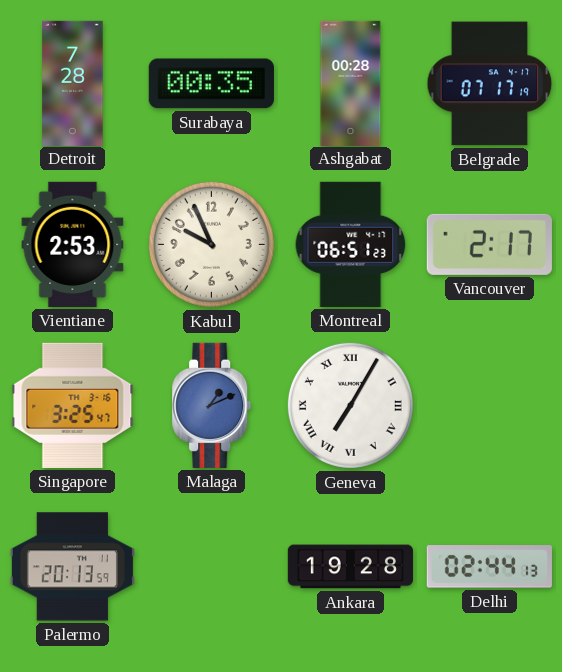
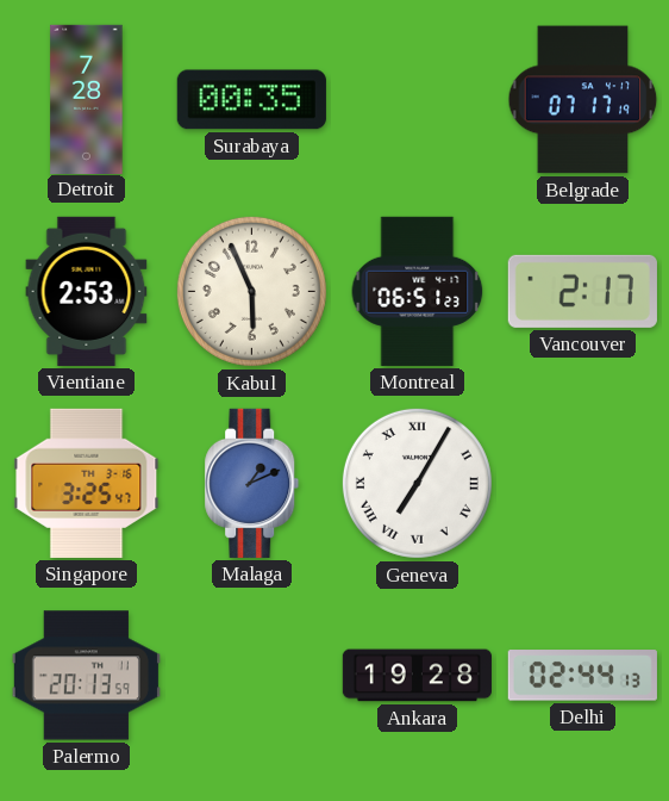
Ashgabat: 00:28 -> none
Kabul: 9:56 -> 5:56
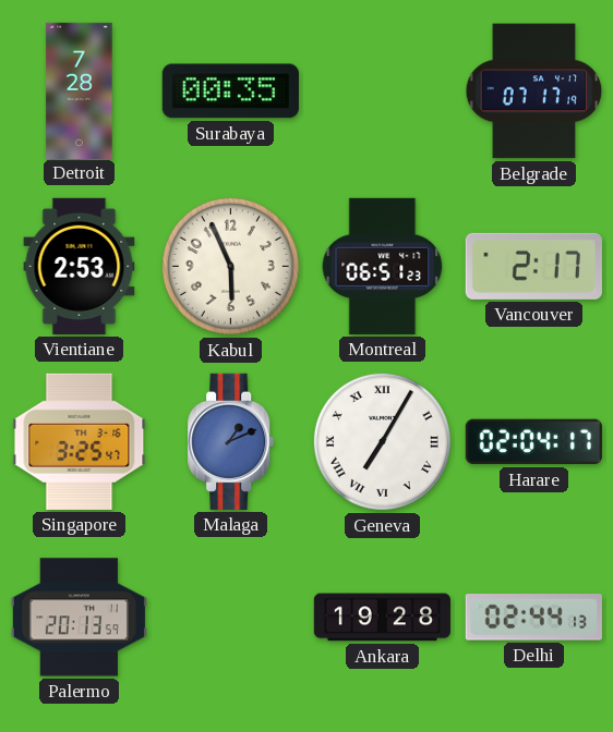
Harare: none -> 02:04
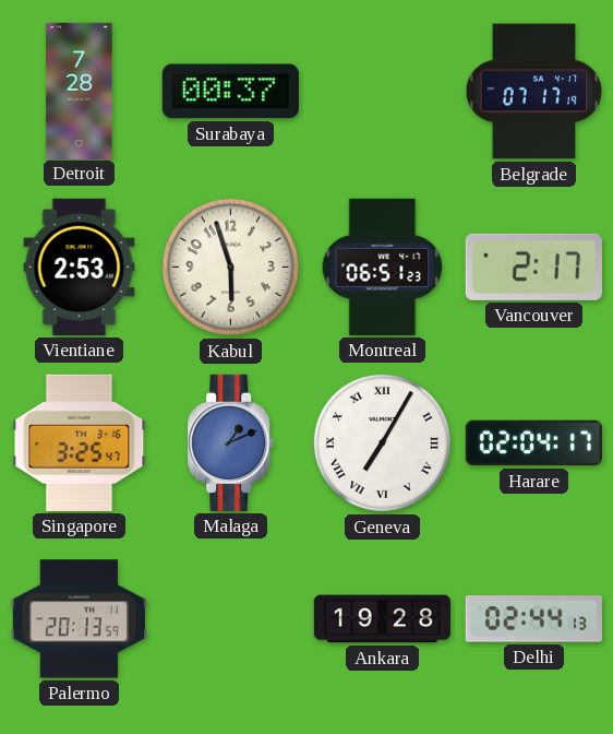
Surabaya: 00:35 -> 00:37
Kabul: 5:56 -> 5:57
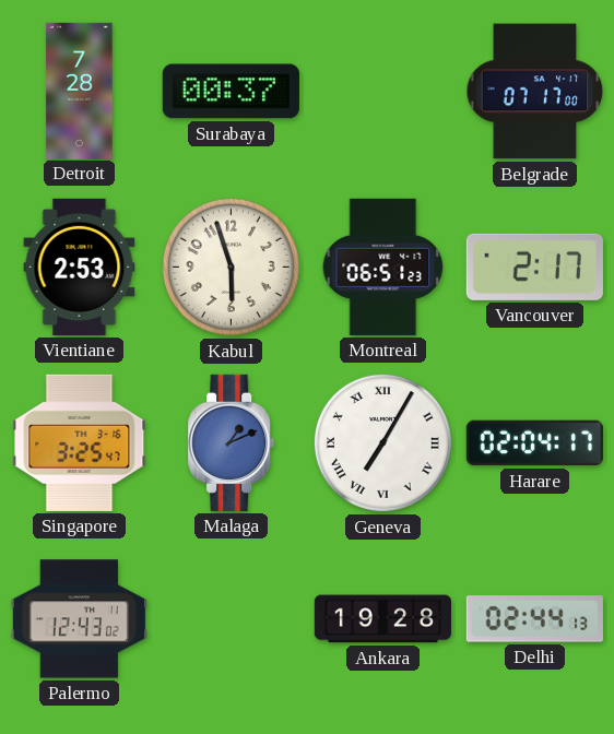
Belgrade: 07:17:19 -> 07:17:00
Palermo: 20:13 -> 12:43
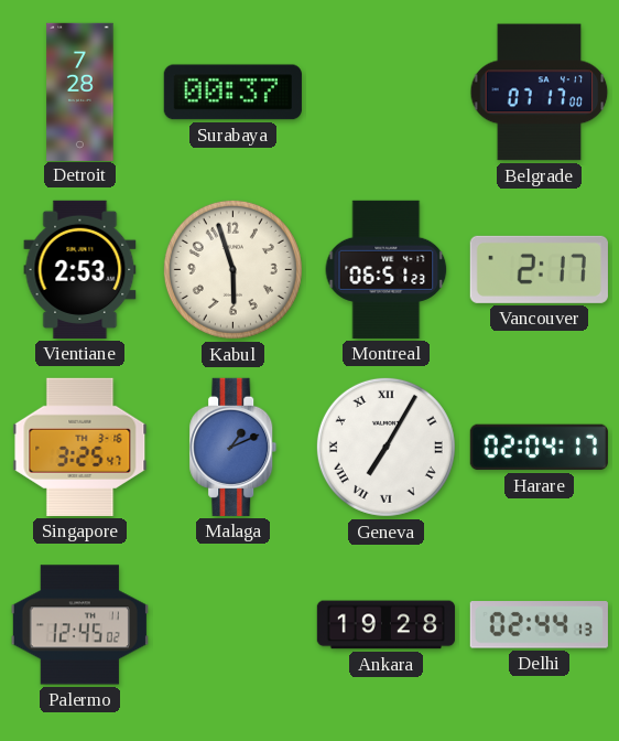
Palermo: 12:43 -> 12:45
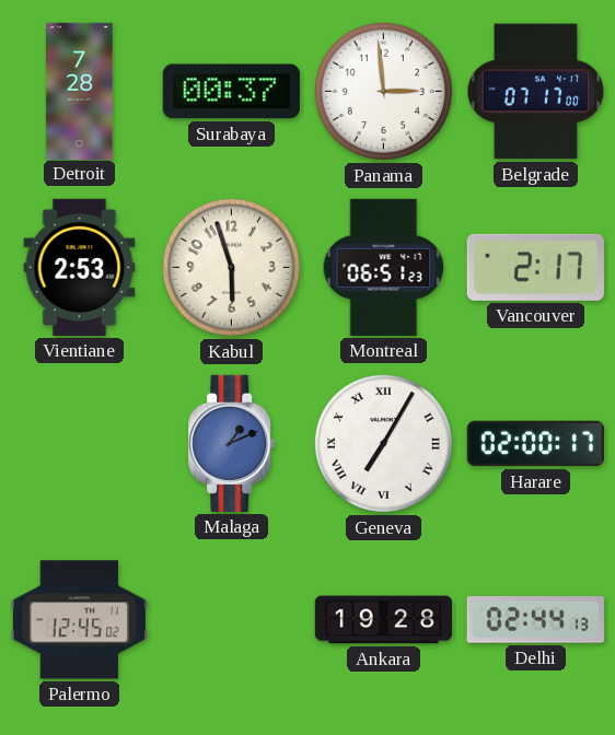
Panama: none -> 2:59
Singapore: 3:25 -> none
Harare: 02:04 -> 02:00
